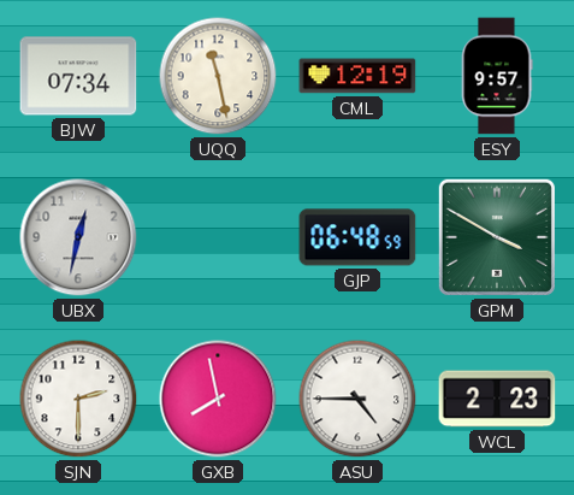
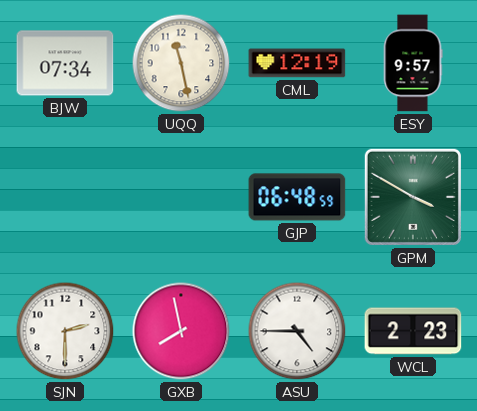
UBX: 12:32 -> none
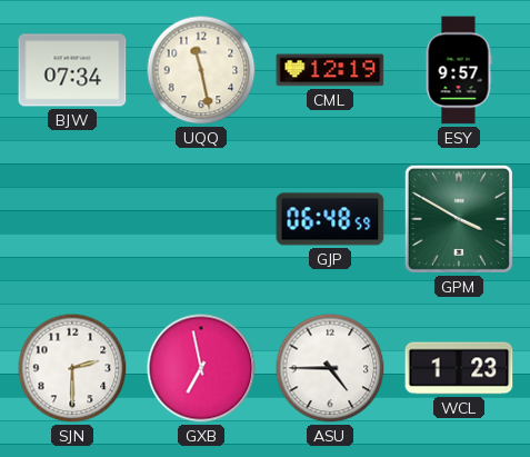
GXB: 7:58 -> 6:58
WCL: 2:23 -> 1:23
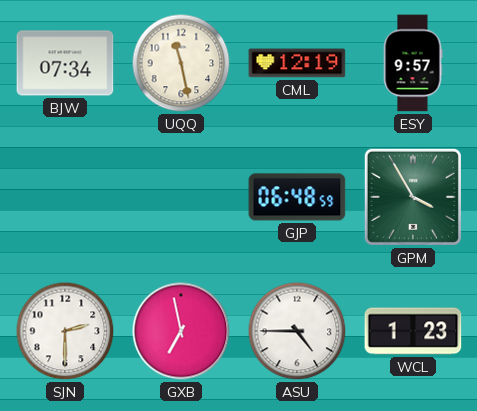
GPM: 3:50 -> 3:55
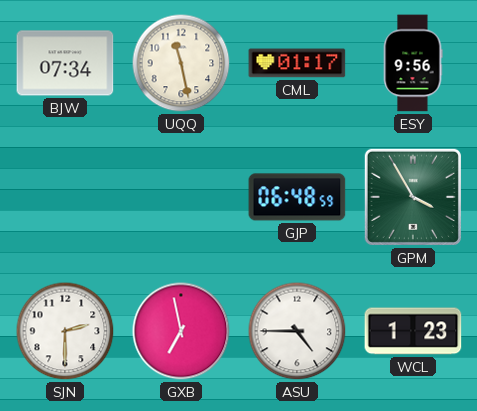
CML: 12:19 -> 01:17
ESY: 9:57 -> 9:56
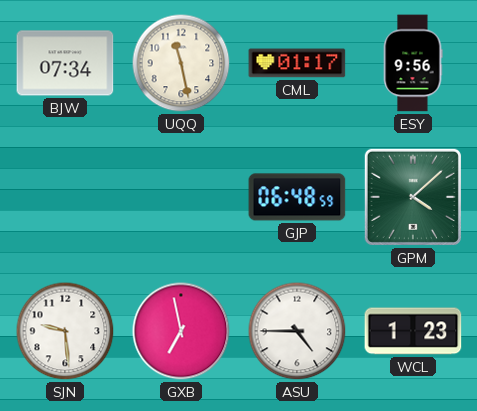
GPM: 3:55 -> 4:08
SJN: 2:30 -> 9:29
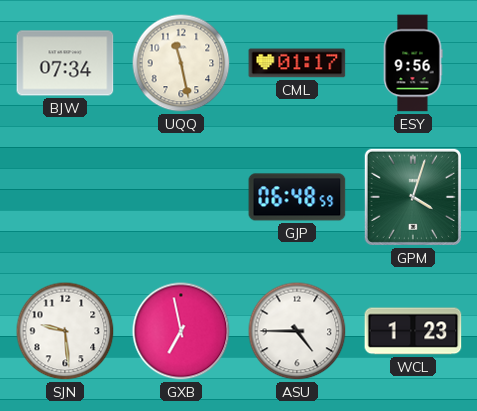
GPM: 4:08 -> 4:03
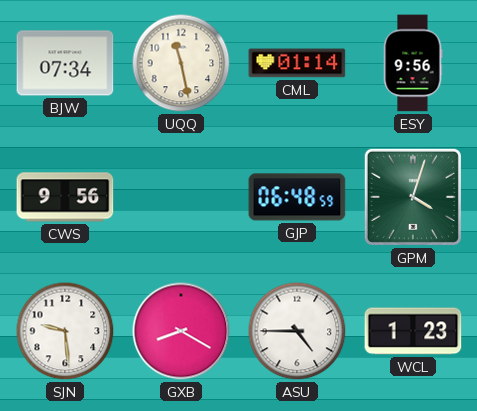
CML: 01:17 -> 01:14
CWS: none -> 9:56
GXB: 6:58 -> 8:20
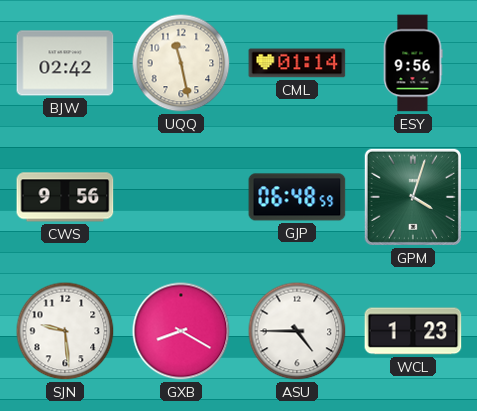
BJW: 07:34 -> 02:42
